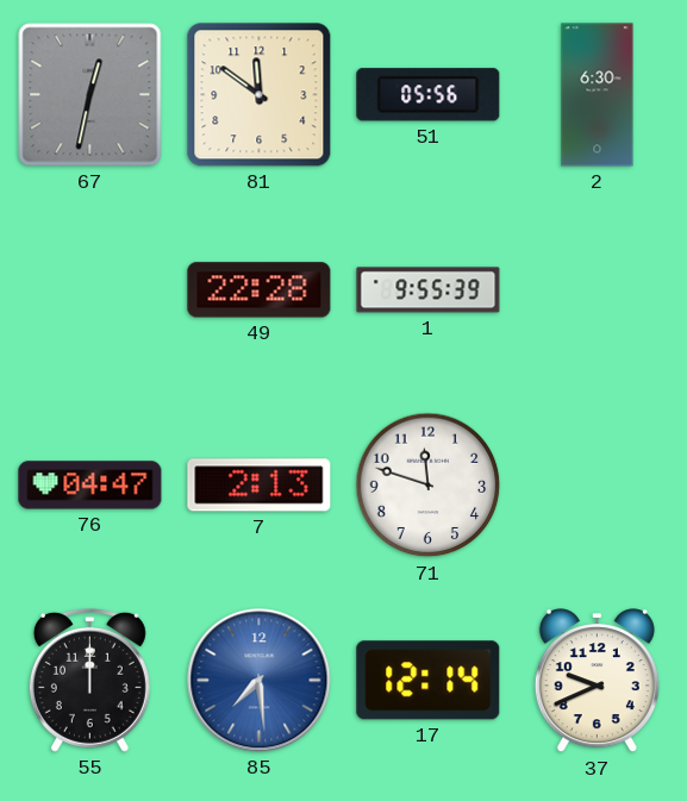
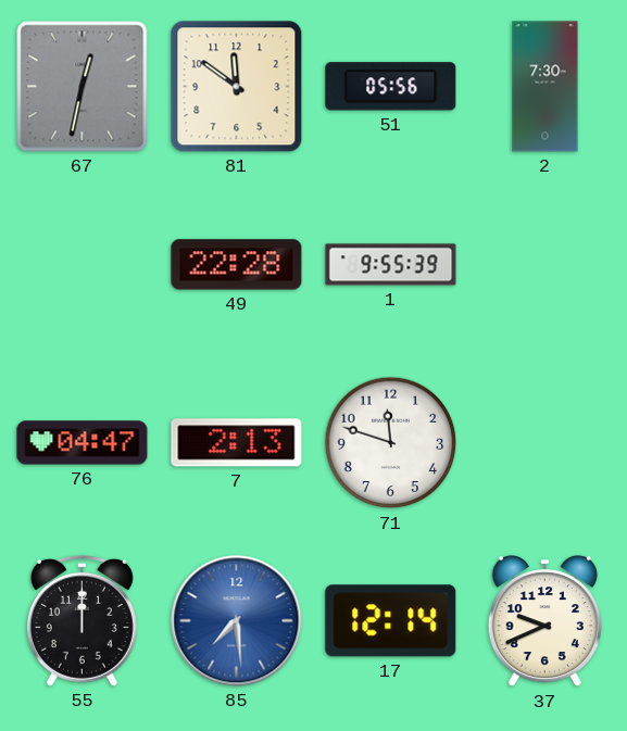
2: 6:30 -> 7:30
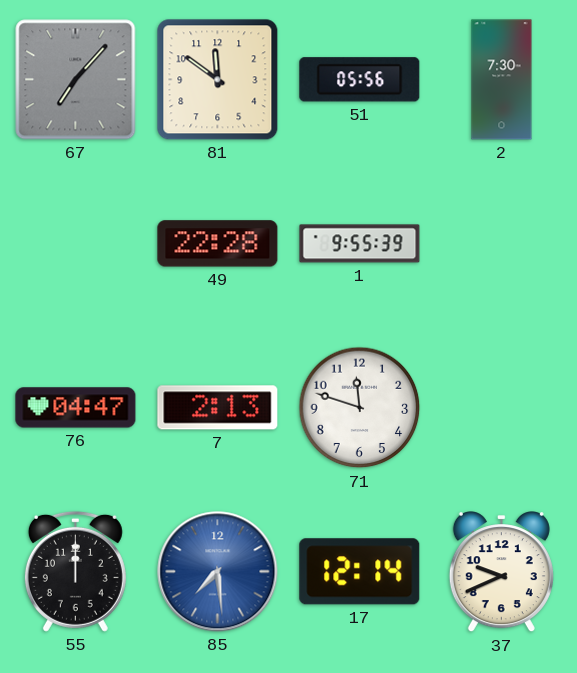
67: 12:32 -> 7:07
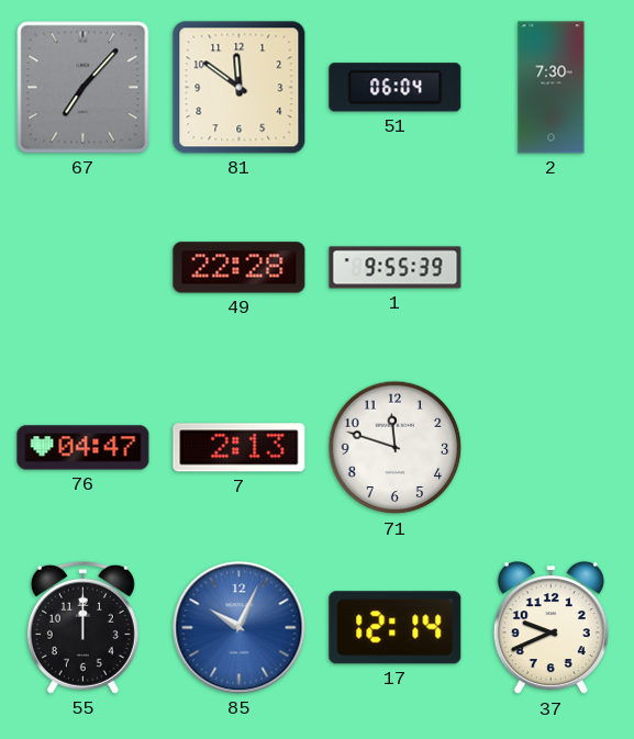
51: 05:56 -> 06:04
85: 7:29 -> 10:04
